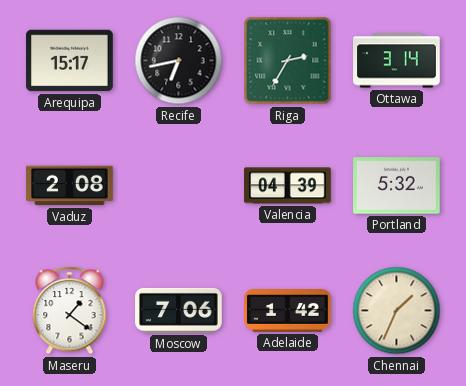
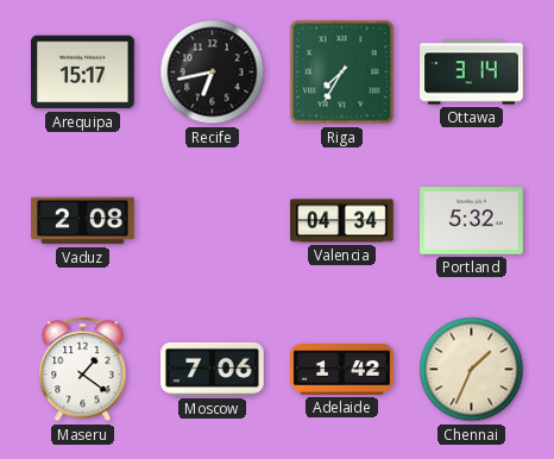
Riga: 2:35 -> 7:35
Valencia: 04:39 -> 04:34
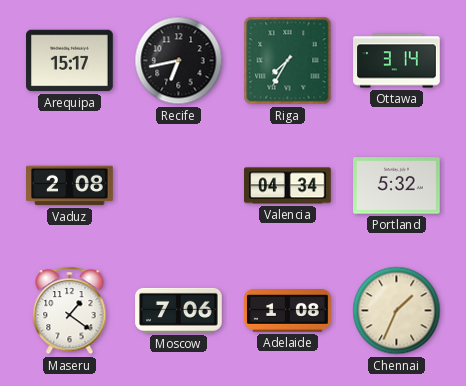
Adelaide: 1:42 -> 1:08
